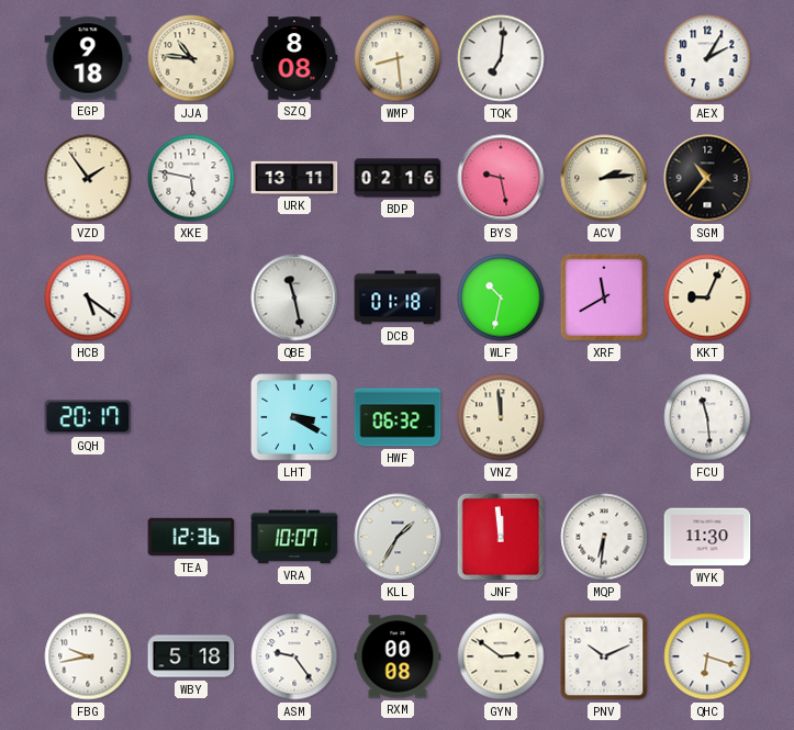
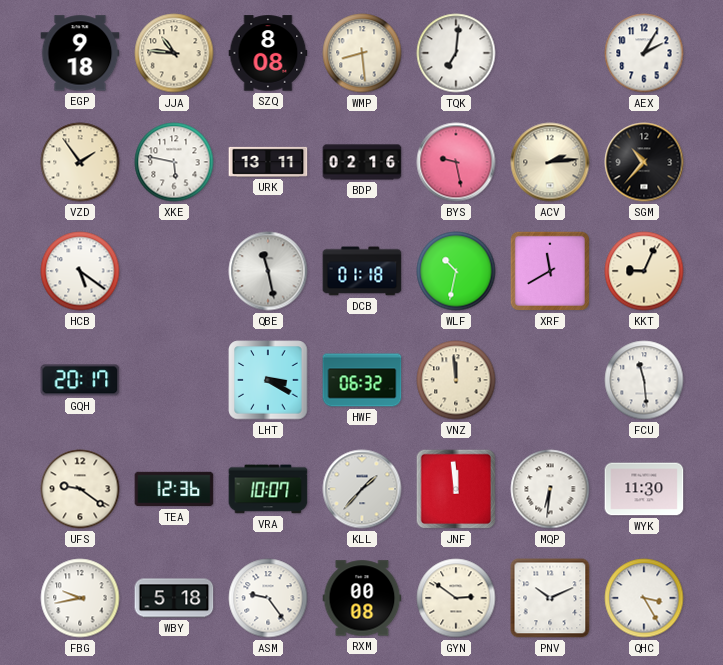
UFS: none -> 9:21
KLL: 1:35 -> 1:37
QHC: 6:18 -> 3:25
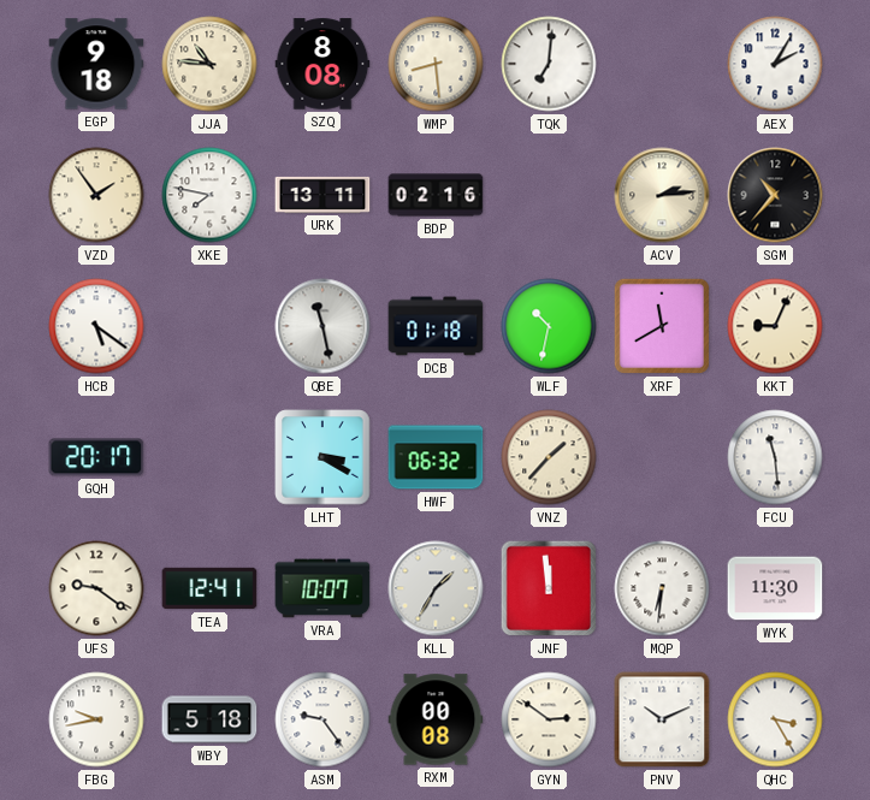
XKE: 5:47 -> 7:47
BYS: 9:28 -> none
VNZ: 11:59 -> 1:37
TEA: 12:36 -> 12:41
KLL: 1:37 -> 1:35
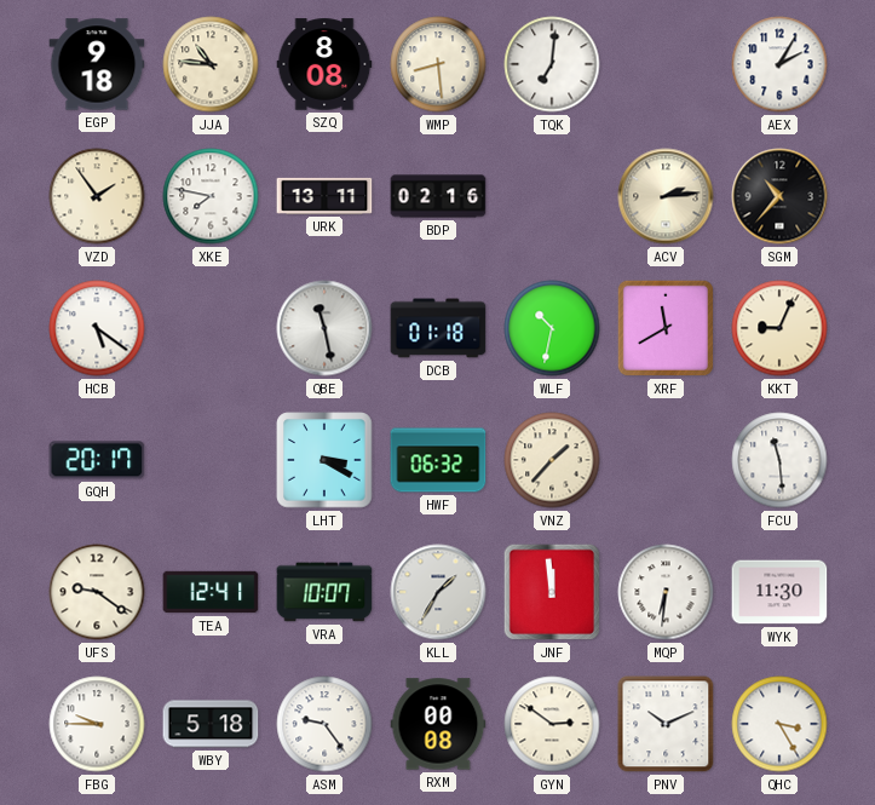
FBG: 9:43 -> 9:45
